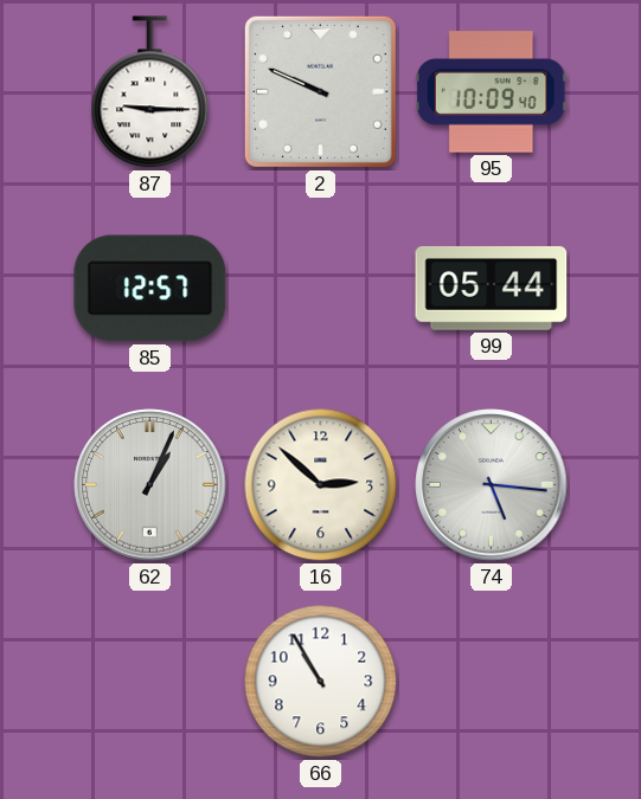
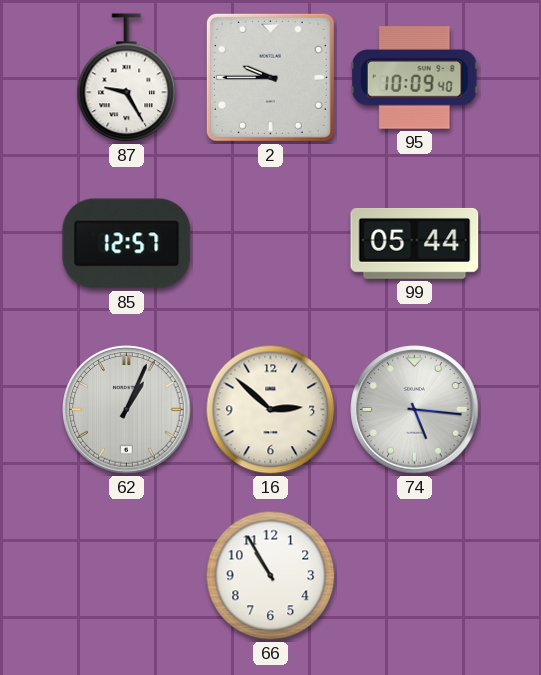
87: 9:15 -> 9:25
2: 9:49 -> 9:45
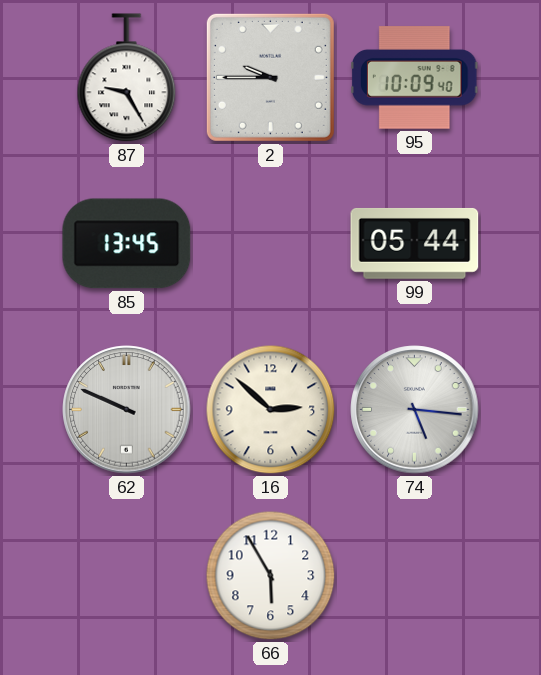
85: 12:57 -> 13:45
62: 1:04 -> 9:49
66: 10:55 -> 5:55
